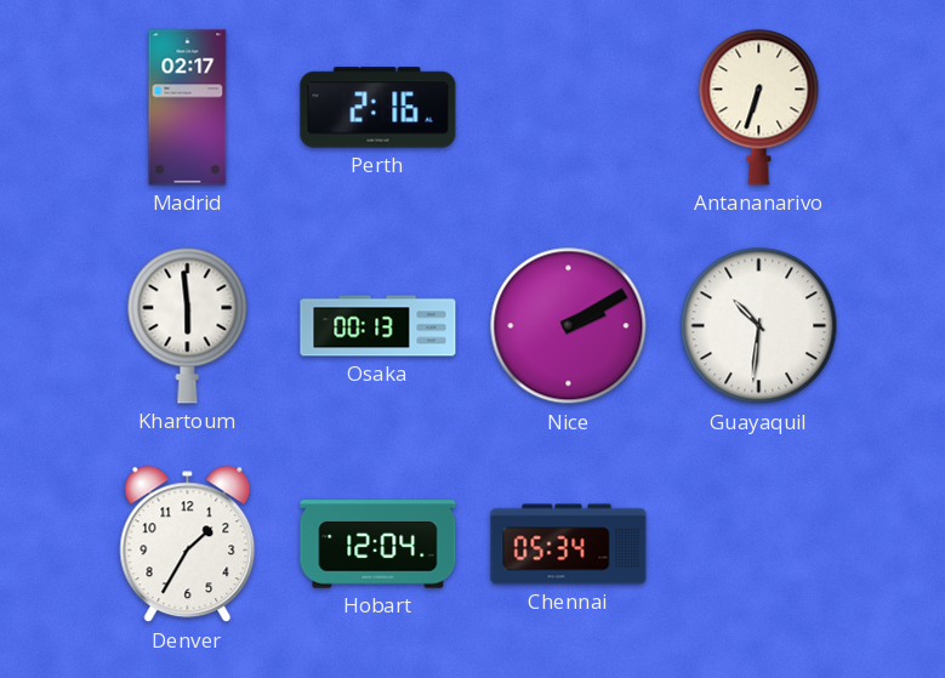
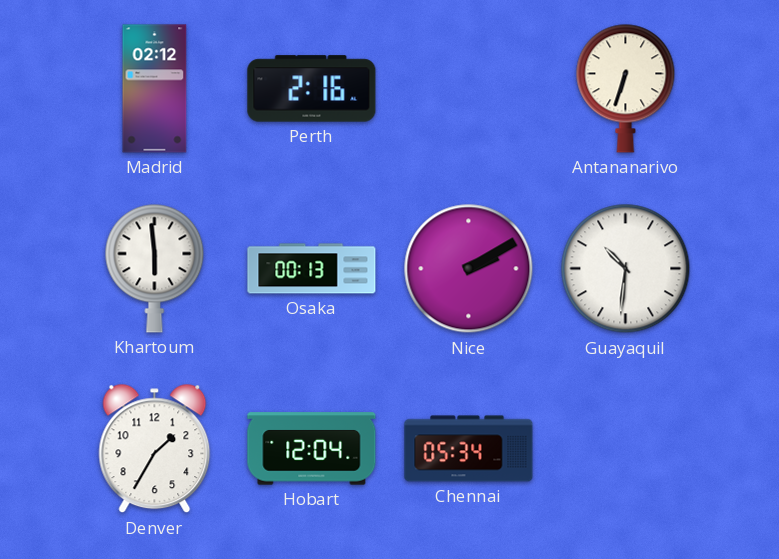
Madrid: 02:17 -> 02:12
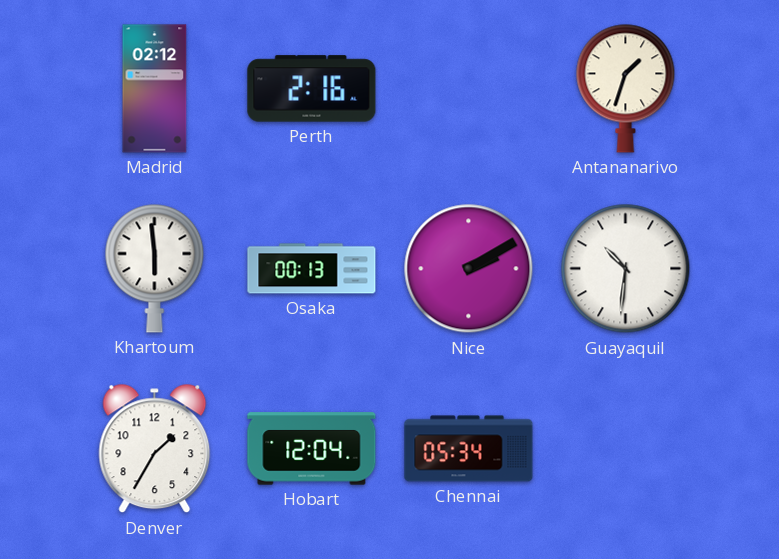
Antananarivo: 6:33 -> 1:33
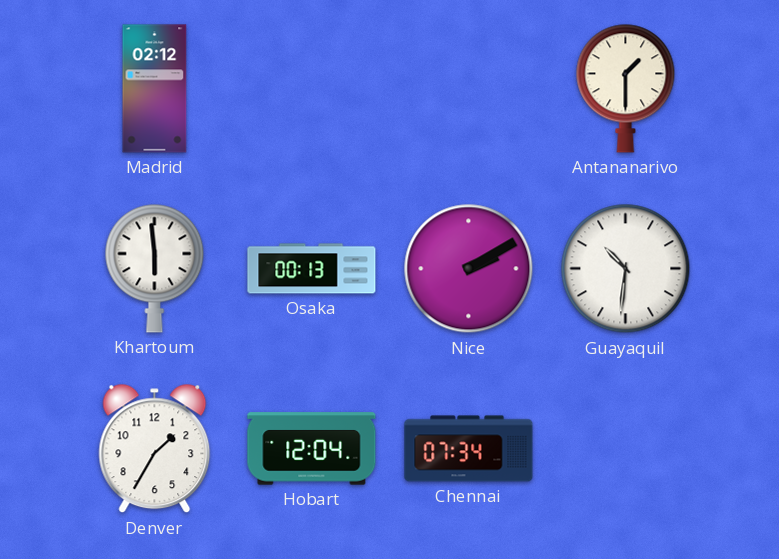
Perth: 2:16 -> none
Antananarivo: 1:33 -> 1:30
Chennai: 05:34 -> 07:34
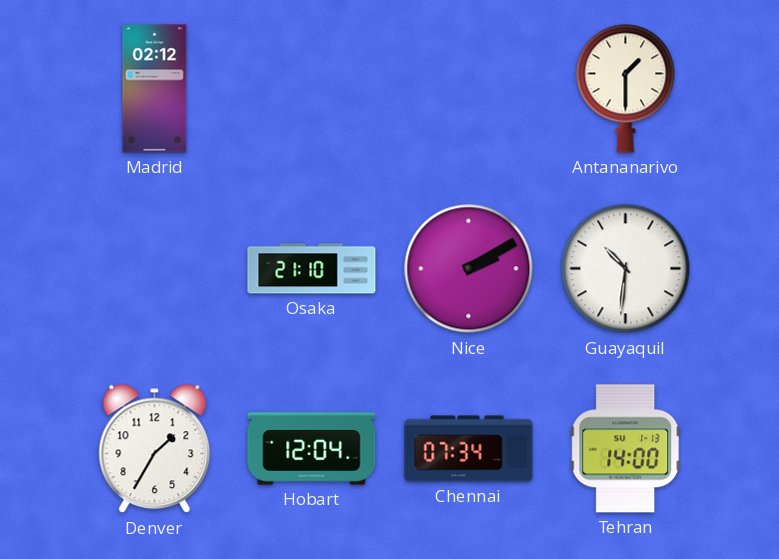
Khartoum: 5:59 -> none
Osaka: 00:13 -> 21:10
Tehran: none -> 14:00
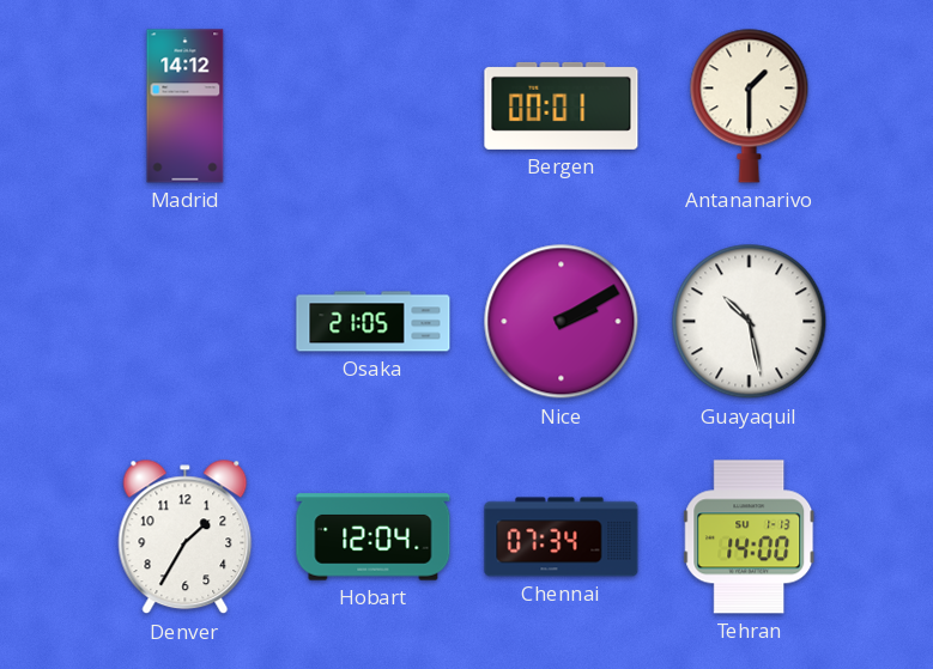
Madrid: 02:12 -> 14:12
Bergen: none -> 00:01
Osaka: 21:10 -> 21:05
Guayaquil: 10:31 -> 10:28
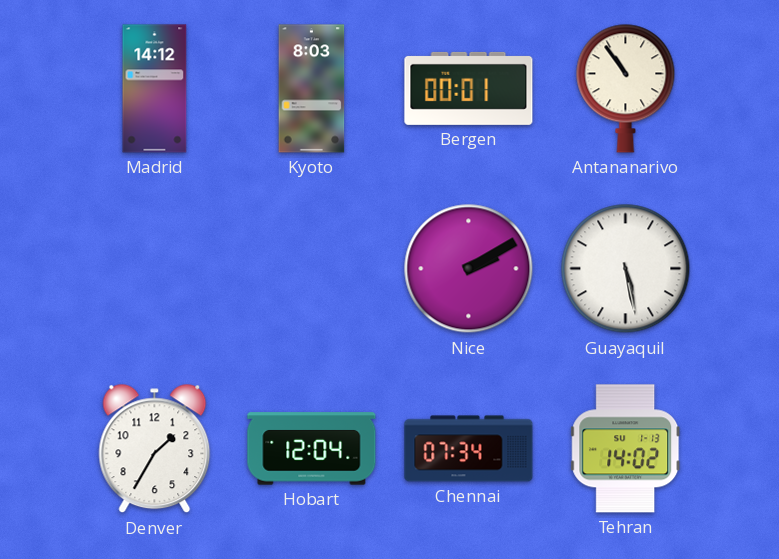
Kyoto: none -> 8:03
Antananarivo: 1:30 -> 10:54
Osaka: 21:05 -> none
Guayaquil: 10:28 -> 5:28
Tehran: 14:00 -> 14:02
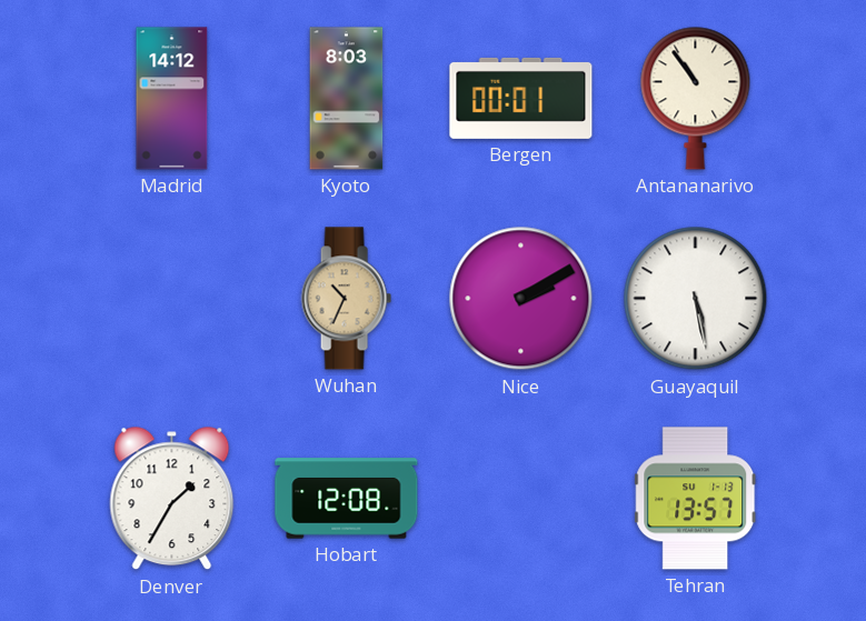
Wuhan: none -> 10:34
Hobart: 12:04 -> 12:08
Chennai: 07:34 -> none
Tehran: 14:02 -> 13:57
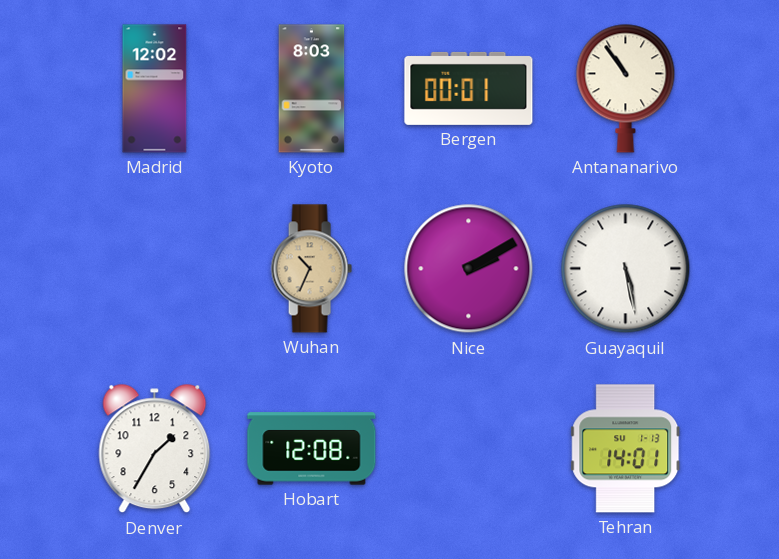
Madrid: 14:12 -> 12:02
Tehran: 13:57 -> 14:01
